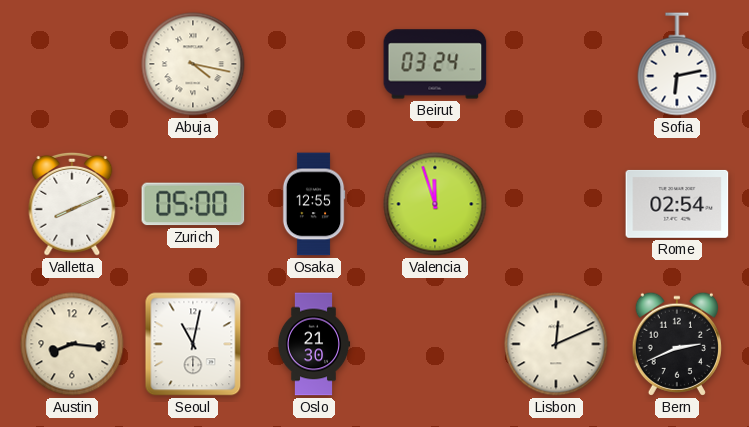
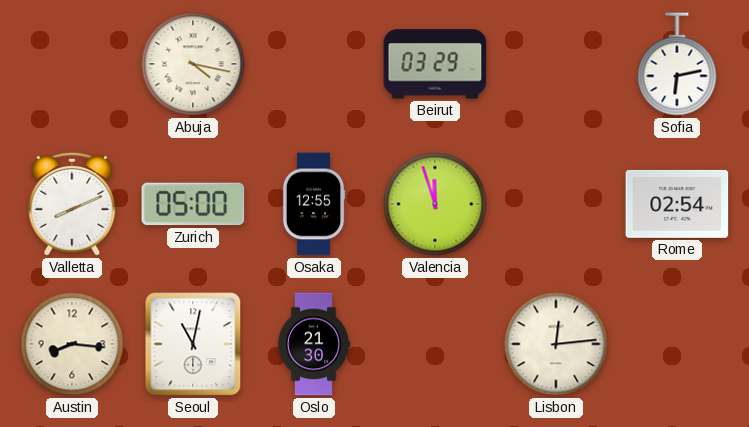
Beirut: 03:24 -> 03:29
Lisbon: 12:11 -> 12:14
Bern: 2:41 -> none
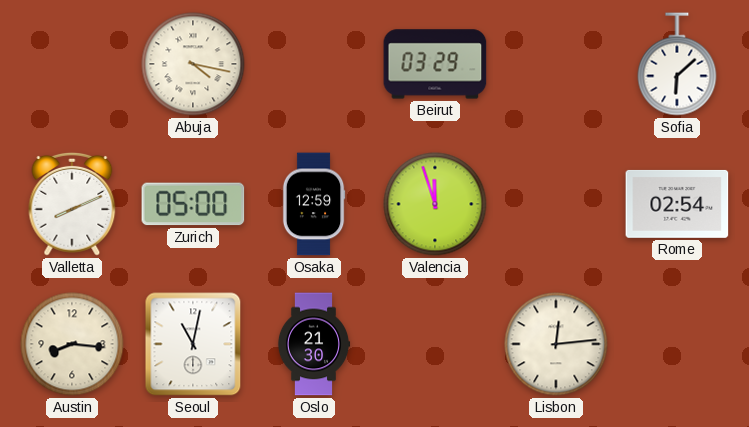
Sofia: 6:13 -> 6:08
Osaka: 12:55 -> 12:59
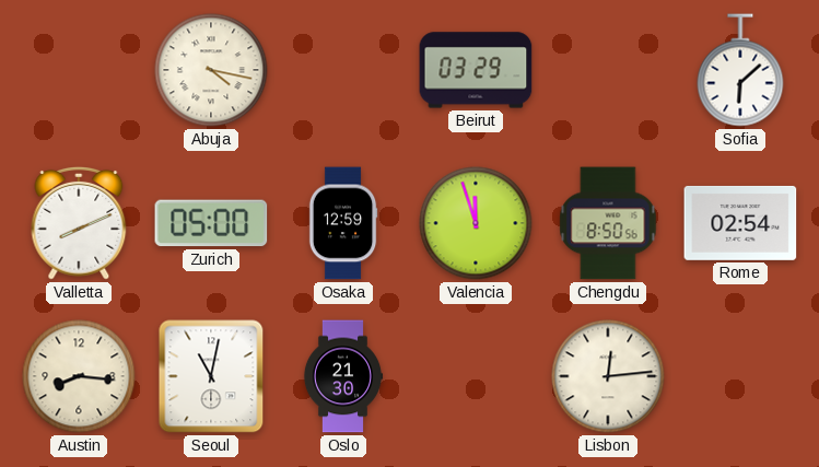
Chengdu: none -> 8:50
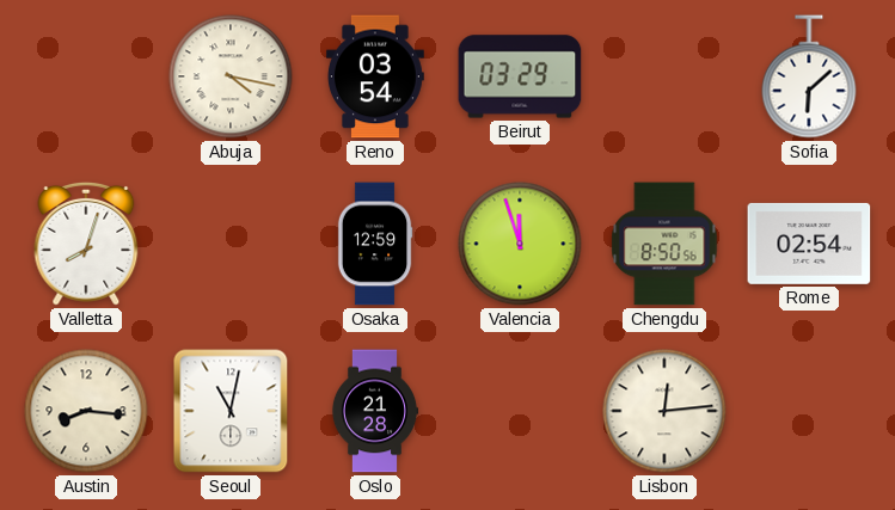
Reno: none -> 03:54
Valletta: 8:11 -> 8:03
Zurich: 05:00 -> none
Oslo: 21:30 -> 21:28
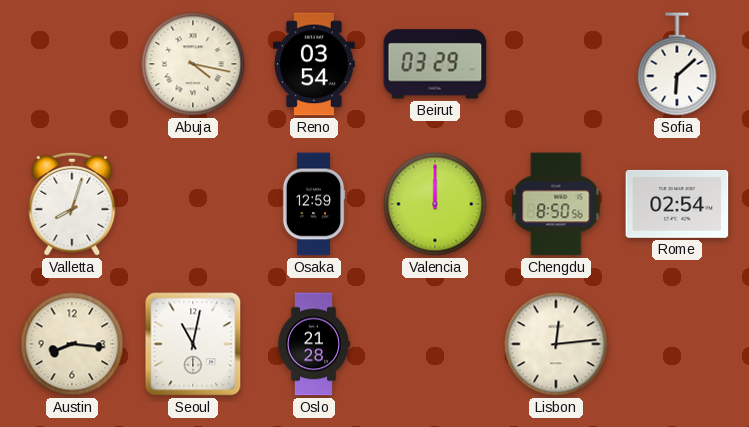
Valencia: 11:57 -> 12:00
